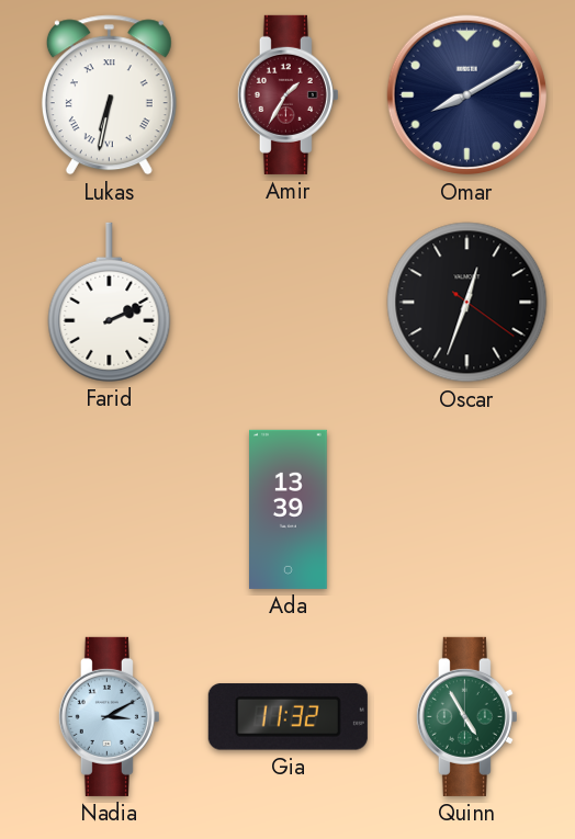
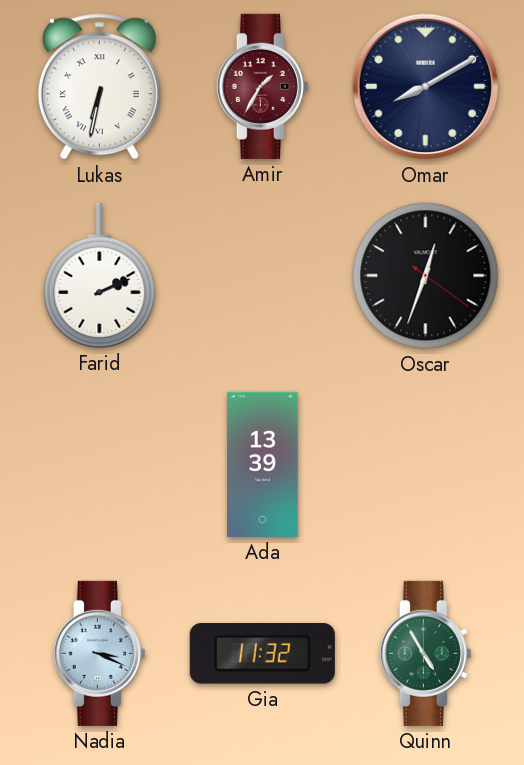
Nadia: 3:10 -> 3:19
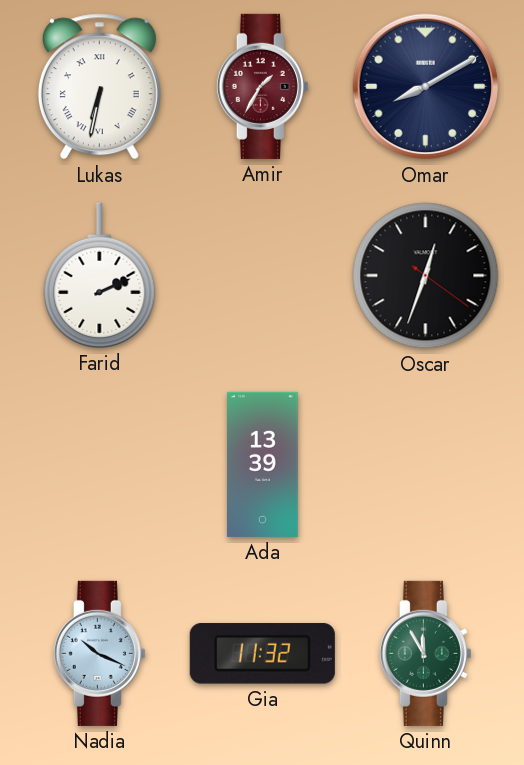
Nadia: 3:19 -> 10:19
Quinn: 4:55 -> 11:55
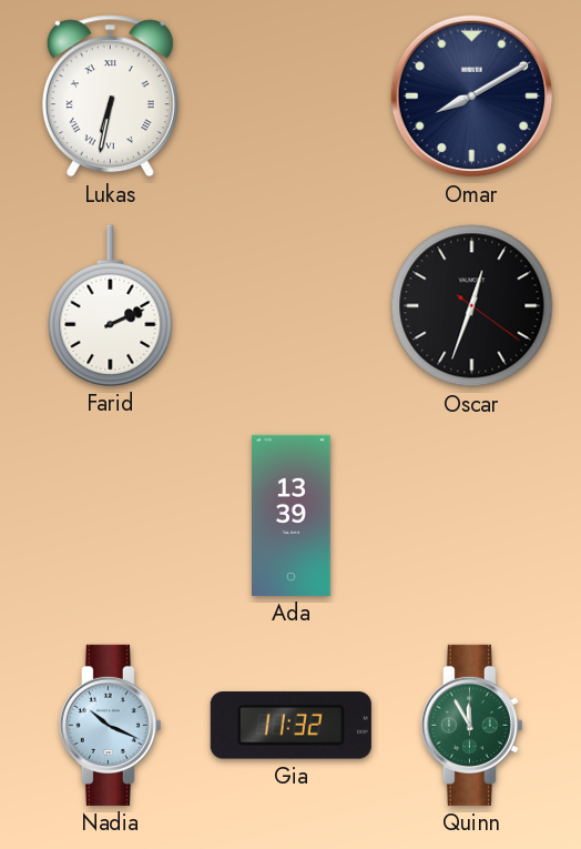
Amir: 1:35 -> none
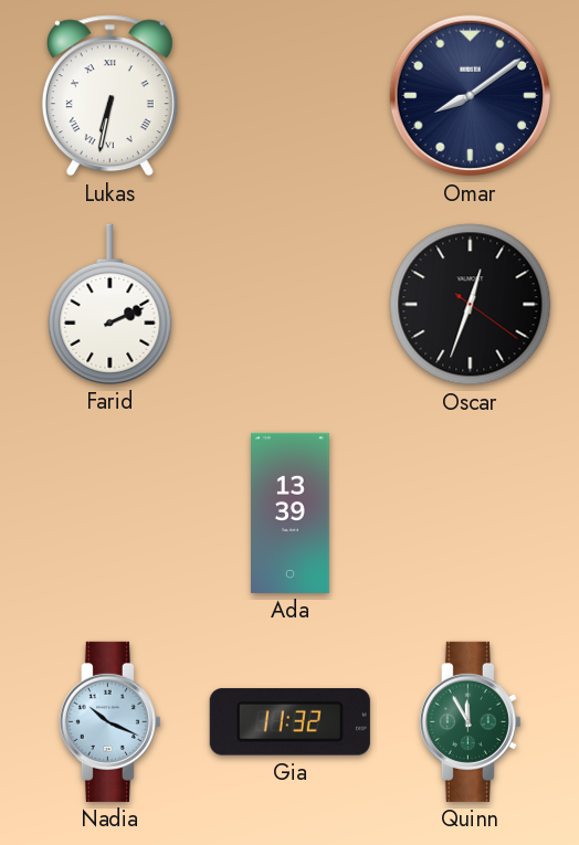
Omar: 8:10 -> 8:09
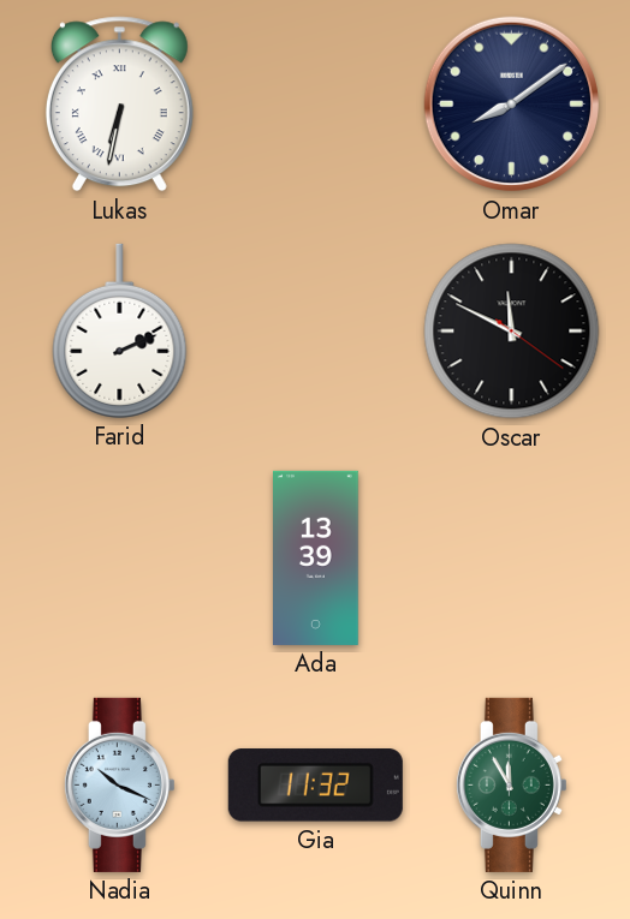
Oscar: 12:33 -> 11:49
